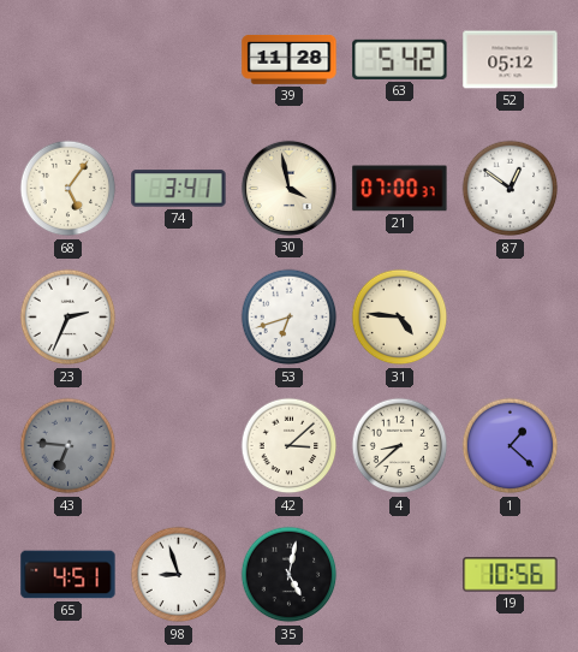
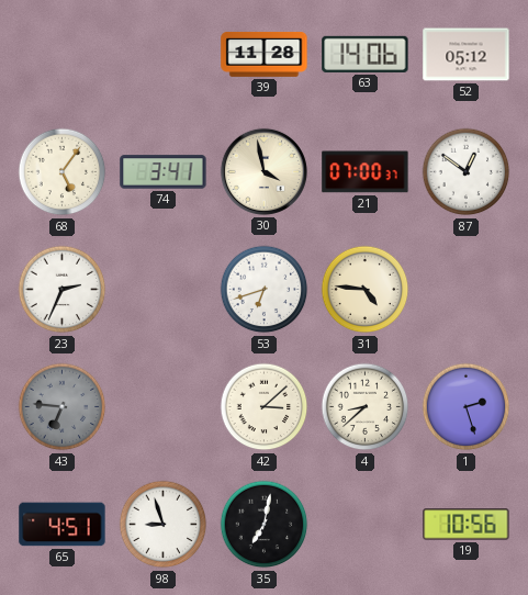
63: 5:42 -> 14:06
1: 1:22 -> 2:27
35: 5:02 -> 7:02
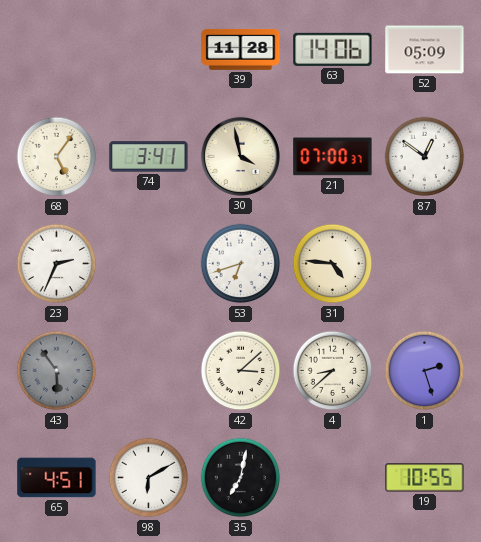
52: 05:12 -> 05:09
43: 6:46 -> 5:54
98: 8:57 -> 6:10
19: 10:56 -> 10:55
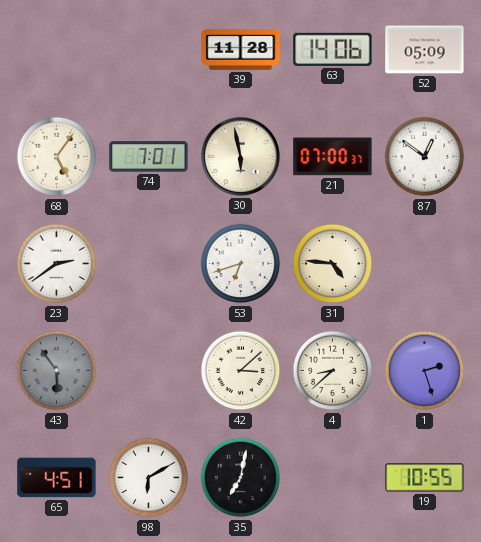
74: 3:41 -> 7:01
30: 3:58 -> 5:58
23: 2:34 -> 2:39
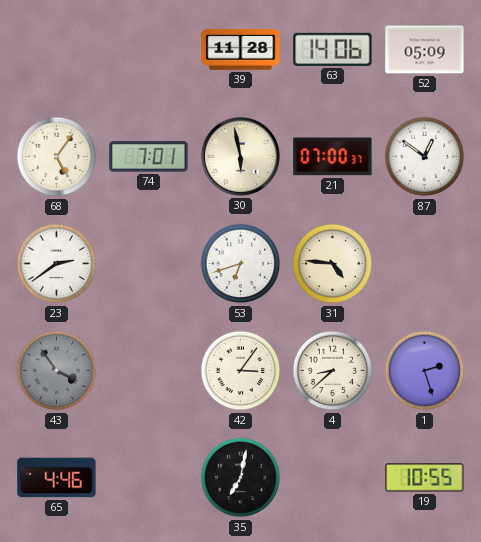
43: 5:54 -> 3:54
42: 3:08 -> 3:06
65: 4:51 -> 4:46
98: 6:10 -> none
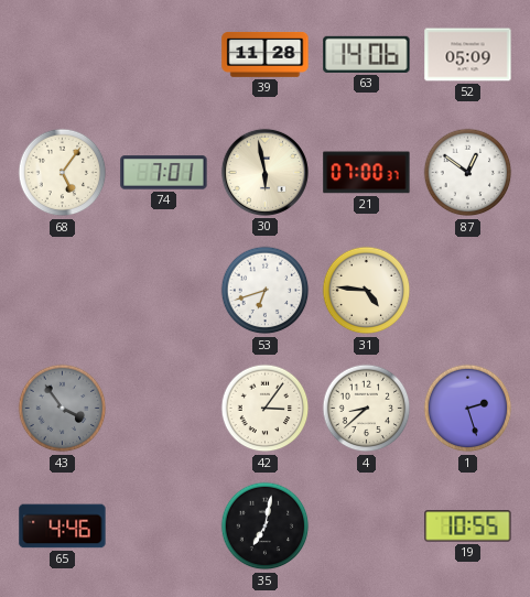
23: 2:39 -> none
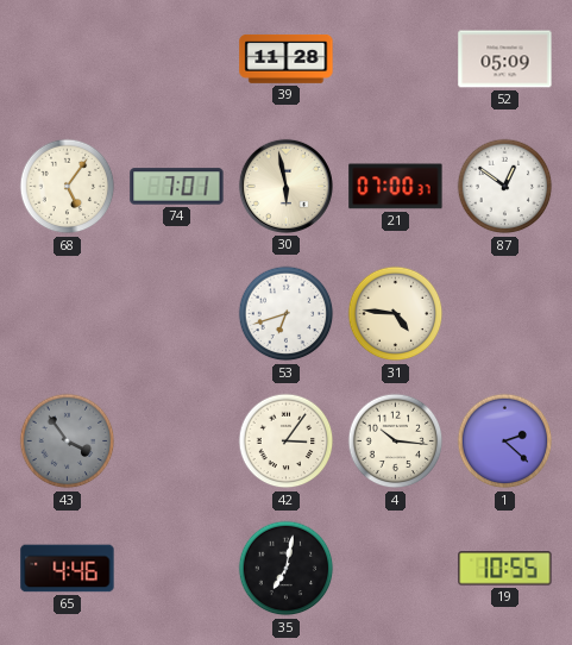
63: 14:06 -> none
4: 8:38 -> 10:16
1: 2:27 -> 2:22
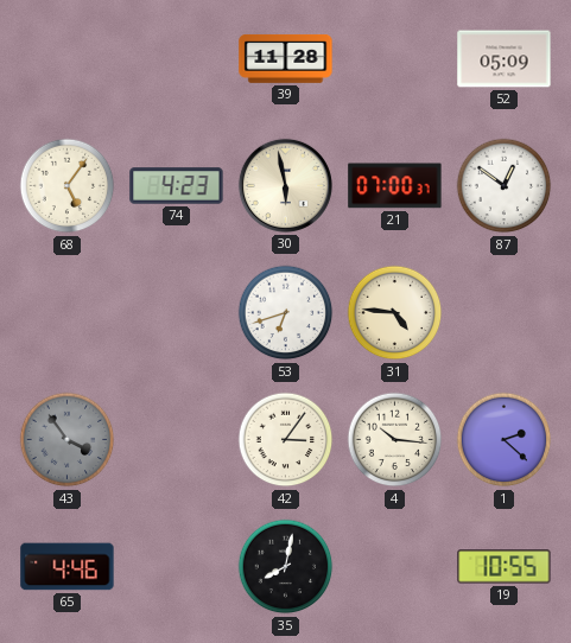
74: 7:01 -> 4:23
35: 7:02 -> 8:02
